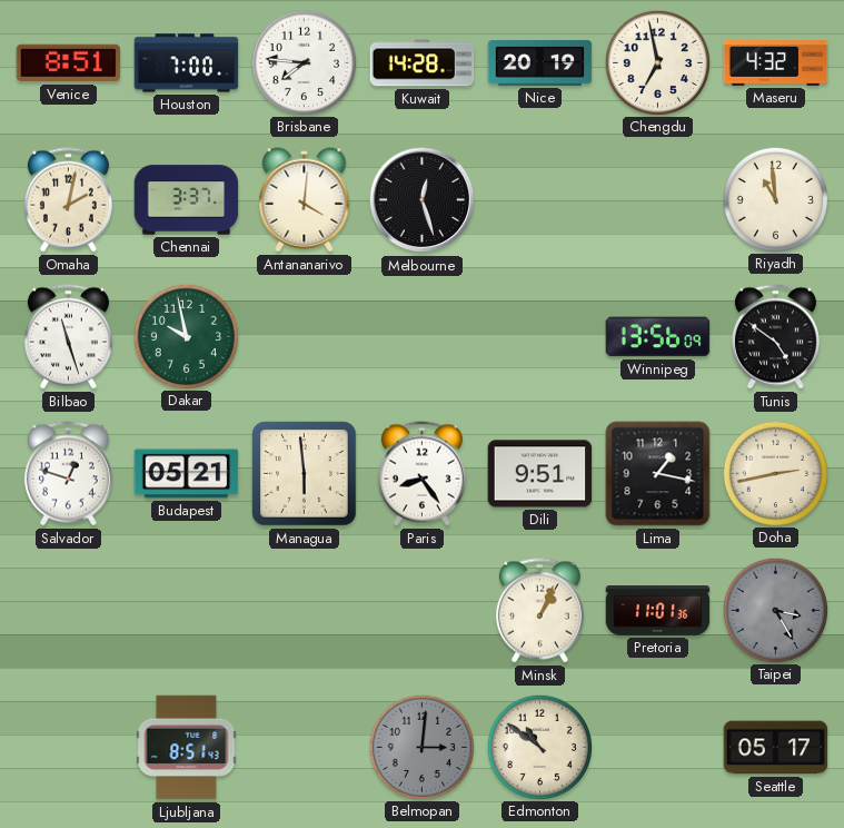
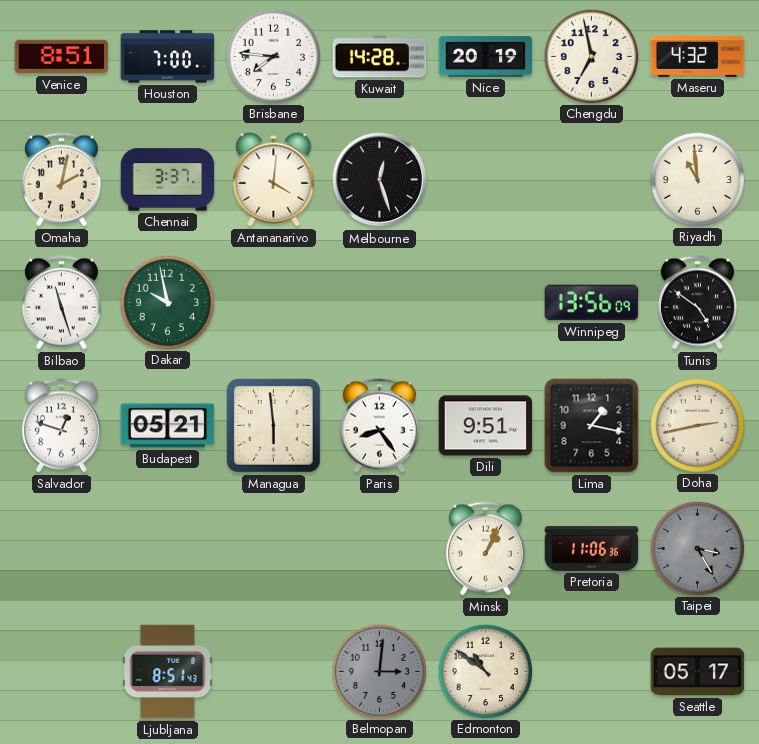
Pretoria: 11:01 -> 11:06
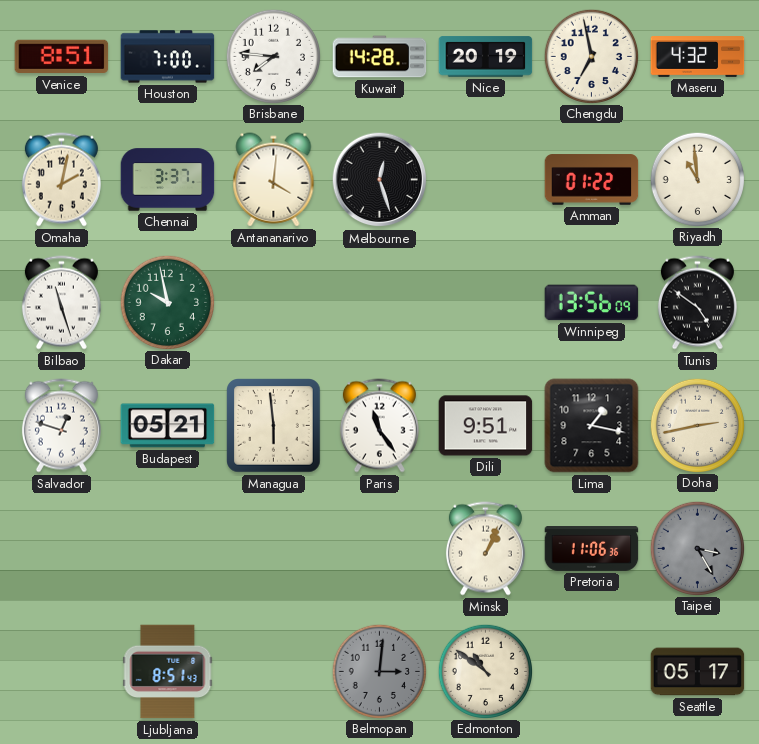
Amman: none -> 01:22
Paris: 8:24 -> 11:24
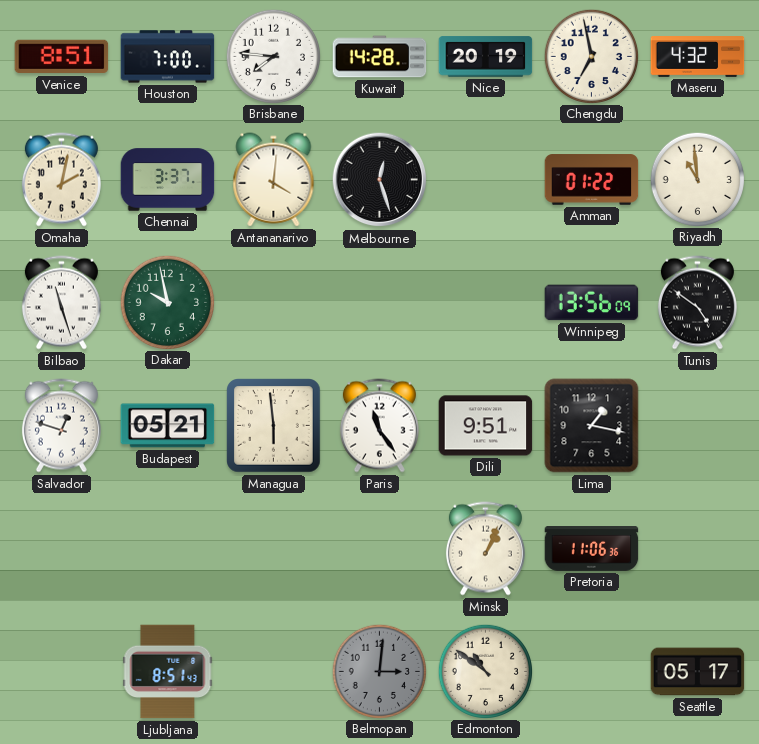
Doha: 2:43 -> none
Taipei: 3:25 -> none
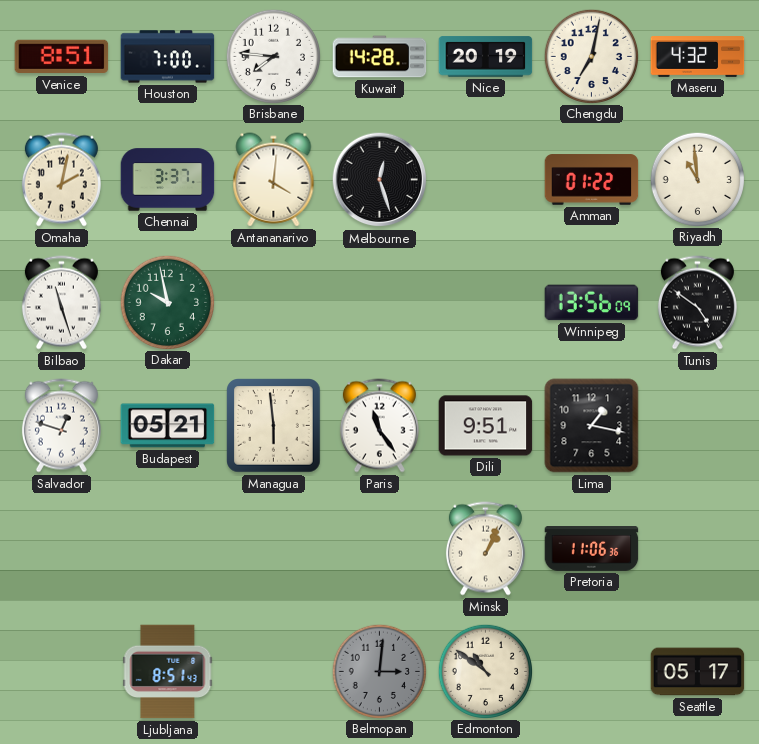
Chengdu: 6:58 -> 7:02
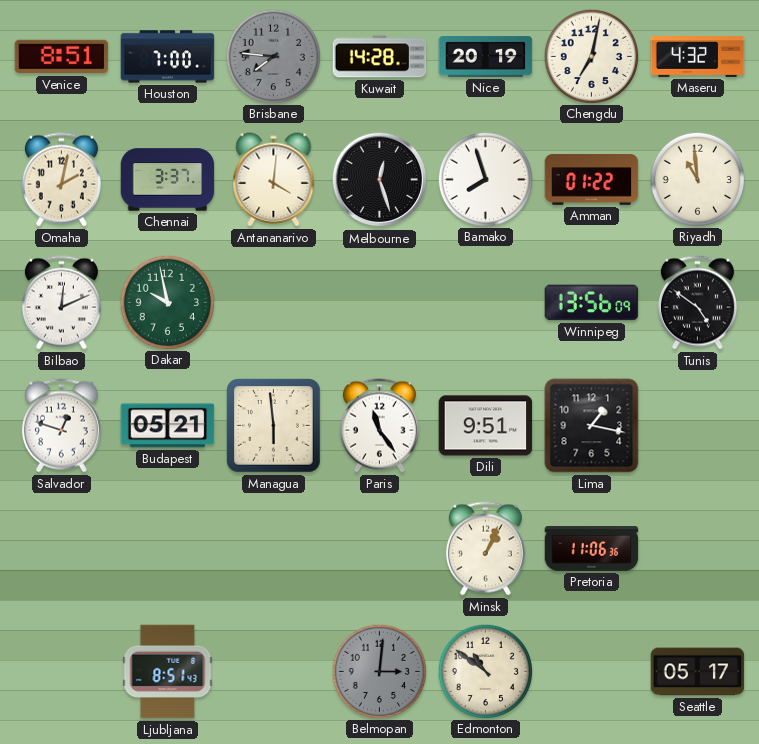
Brisbane dial: white -> grey
Bamako: none -> 7:57
Bilbao: 11:27 -> 12:11
